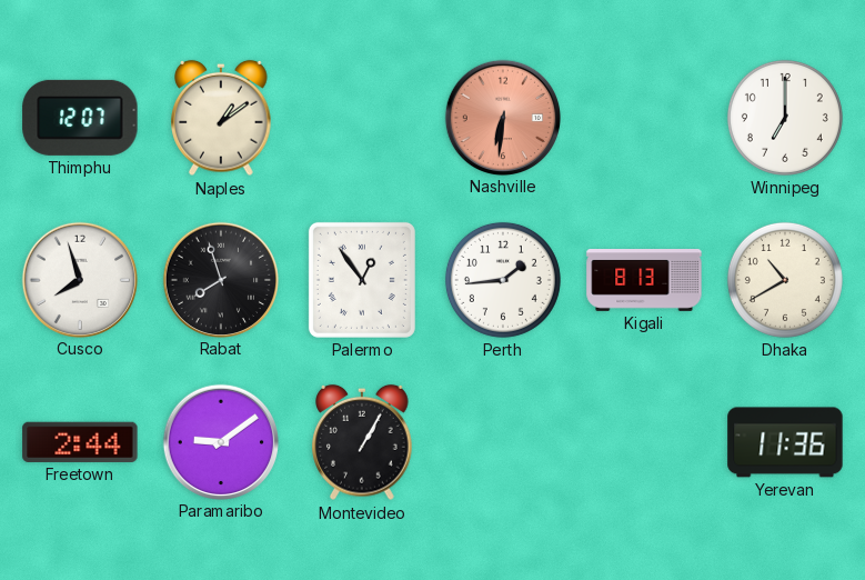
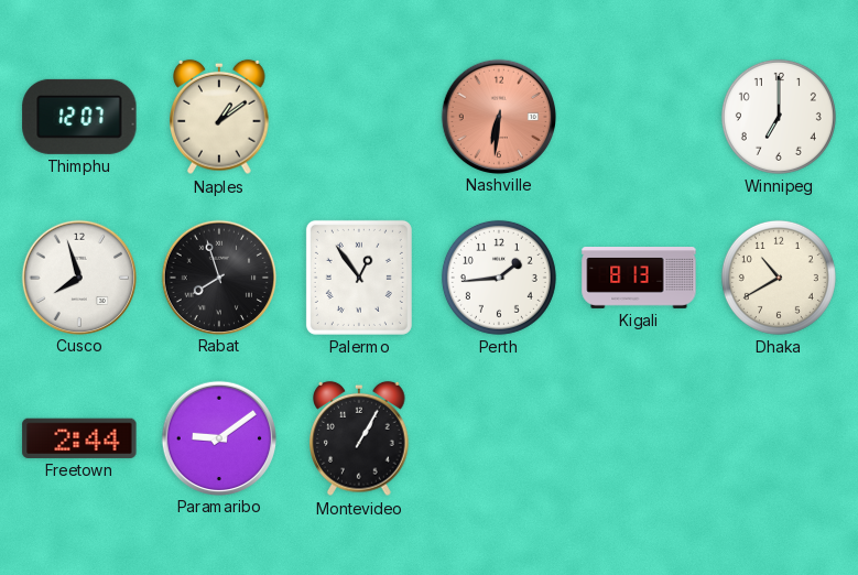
Yerevan: 11:36 -> none
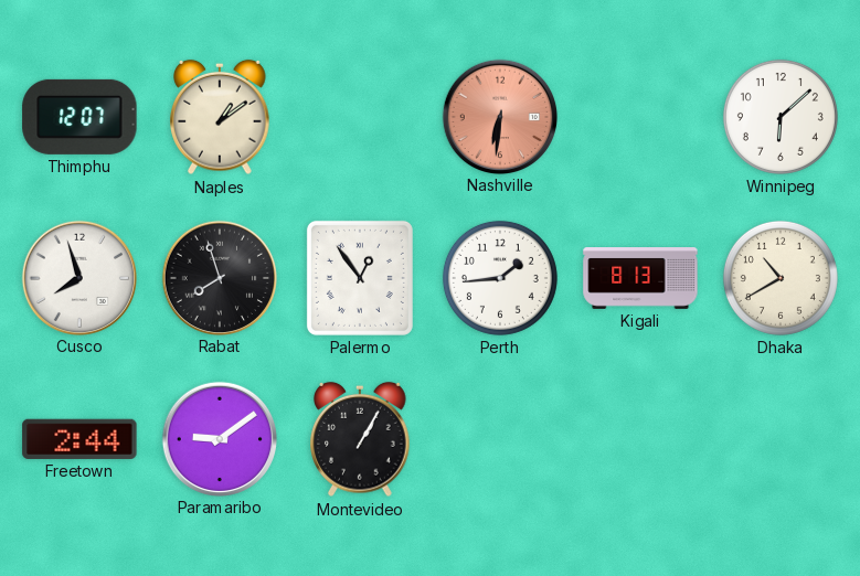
Winnipeg: 7:00 -> 6:08
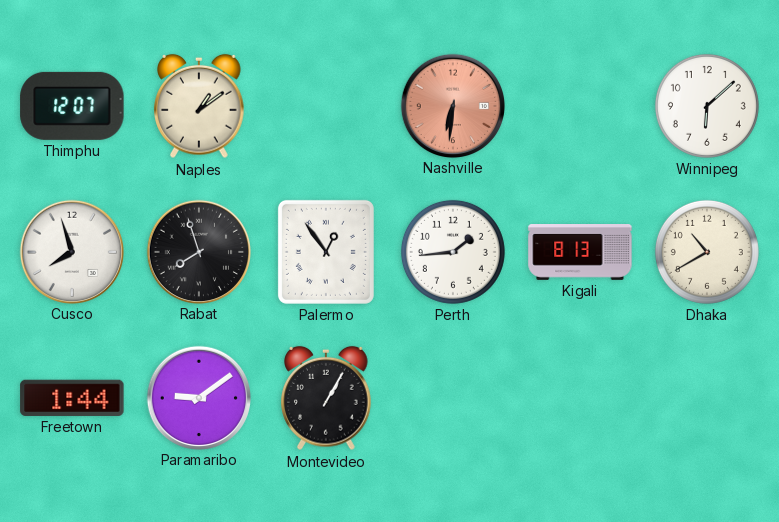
Freetown: 2:44 -> 1:44
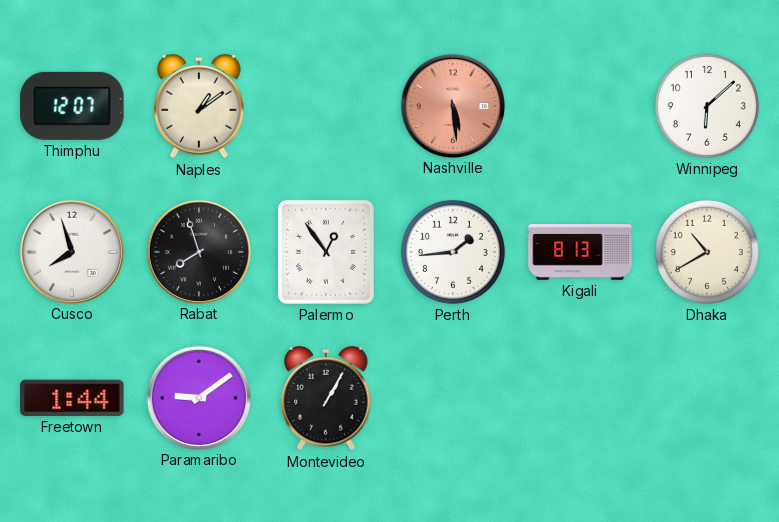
Nashville: 6:31 -> 5:29
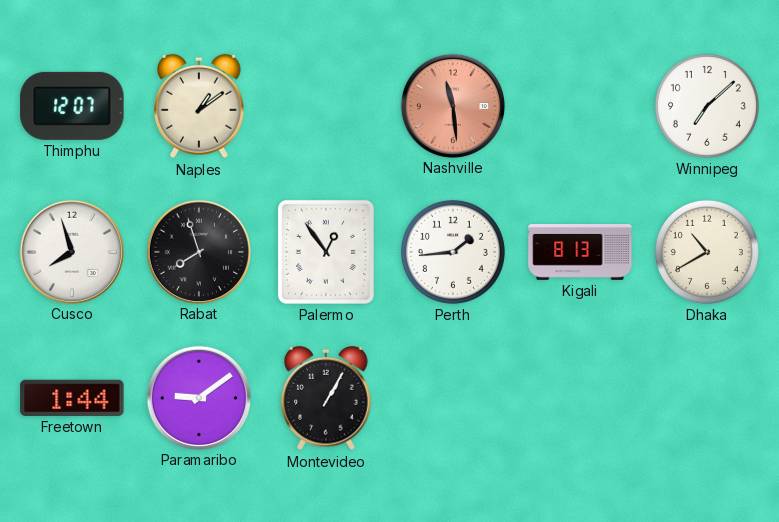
Nashville: 5:29 -> 11:29
Winnipeg: 6:08 -> 7:08
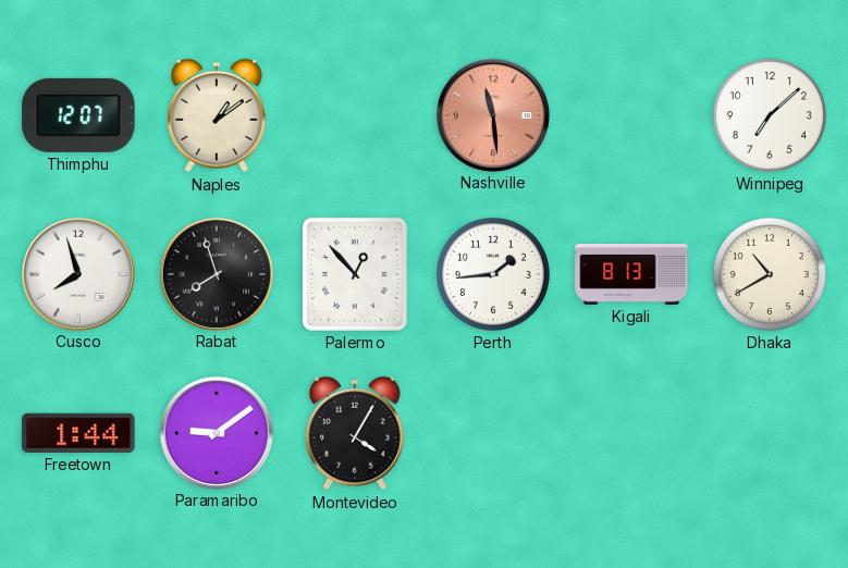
Palermo: 12:54 -> 12:53
Montevideo: 1:05 -> 4:05
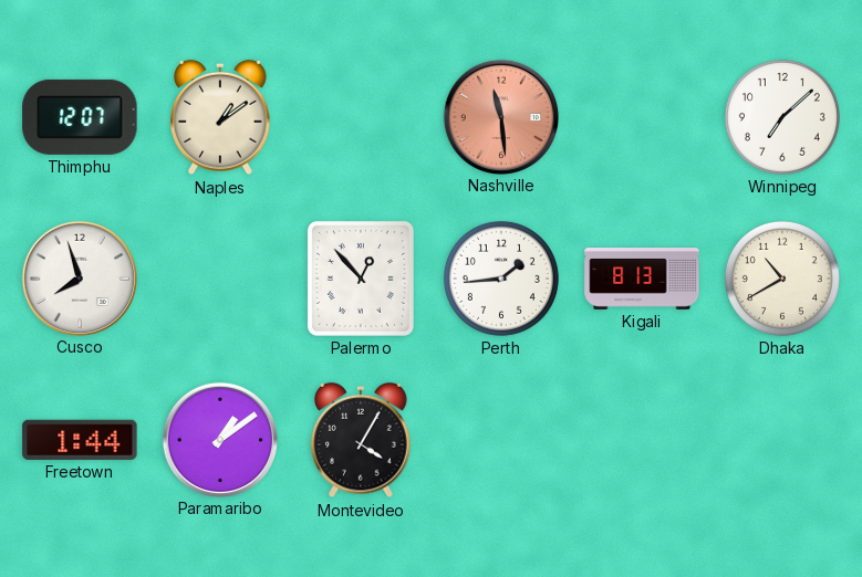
Rabat: 7:57 -> none
Paramaribo: 9:09 -> 1:09
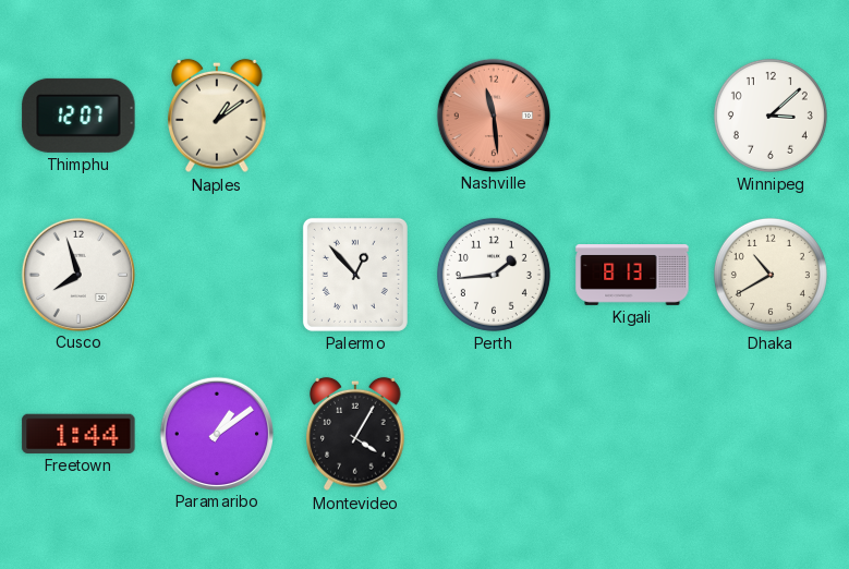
Winnipeg: 7:08 -> 3:08
